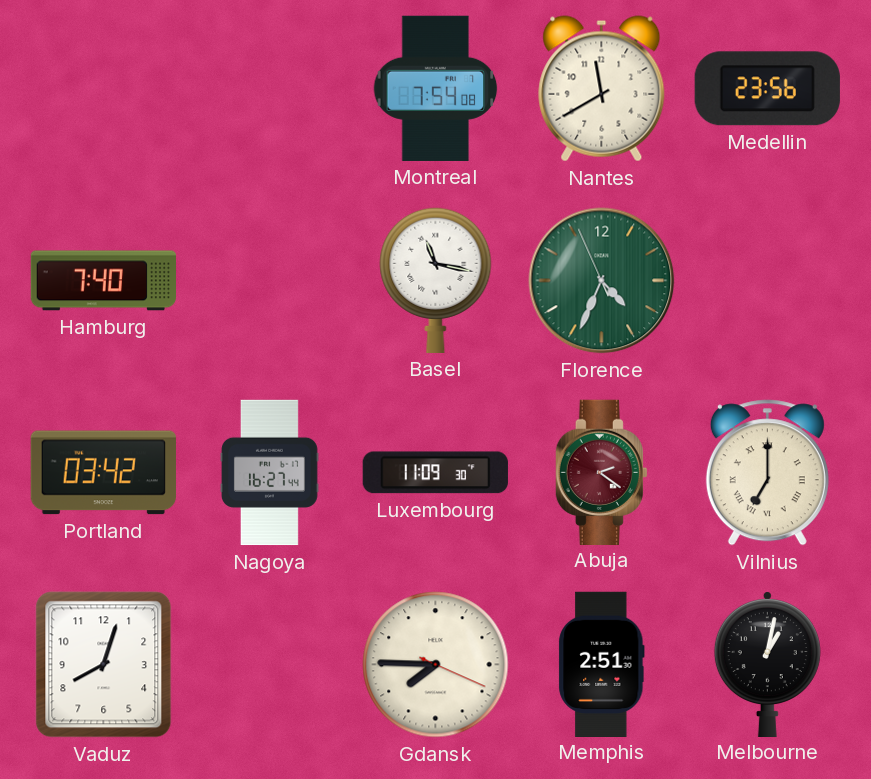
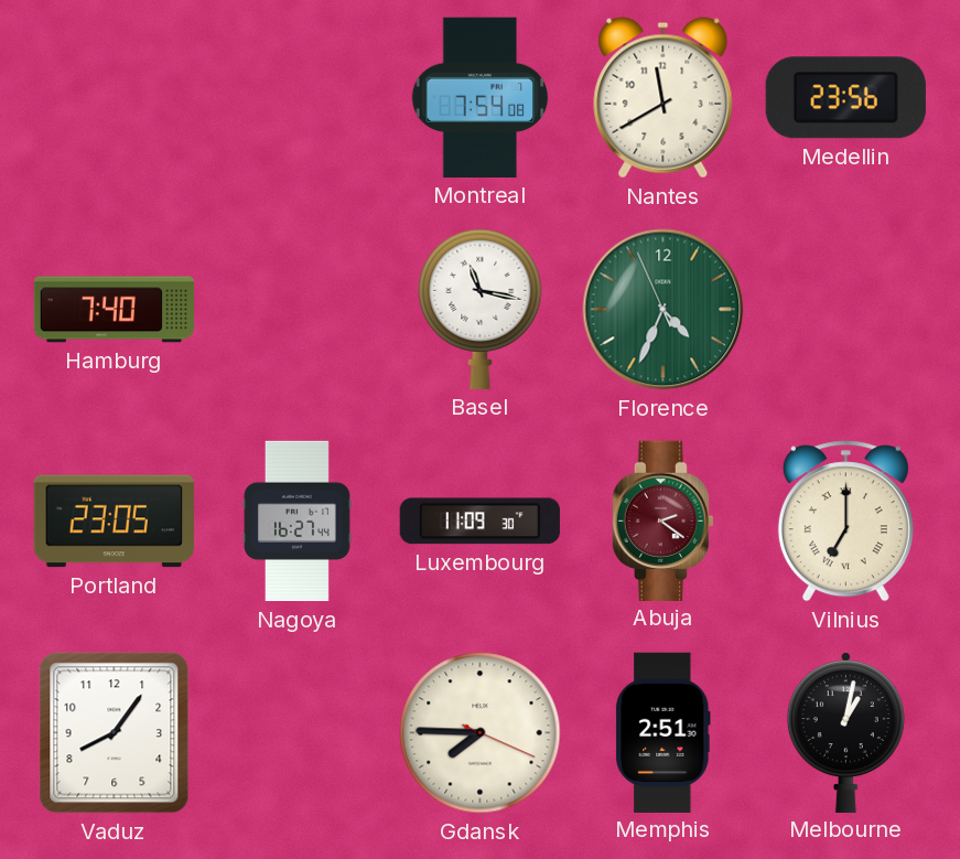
Portland: 03:42 -> 23:05
Vaduz: 8:03 -> 8:06
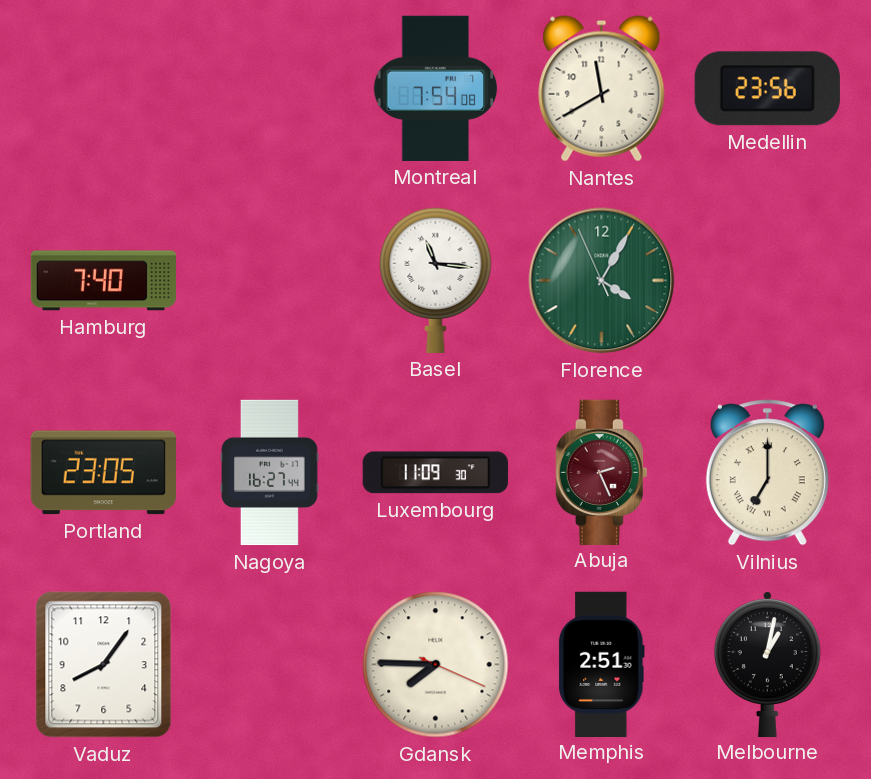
Basel: 11:17 -> 11:16
Florence: 4:33 -> 4:04
Abuja: 2:21 -> 2:26
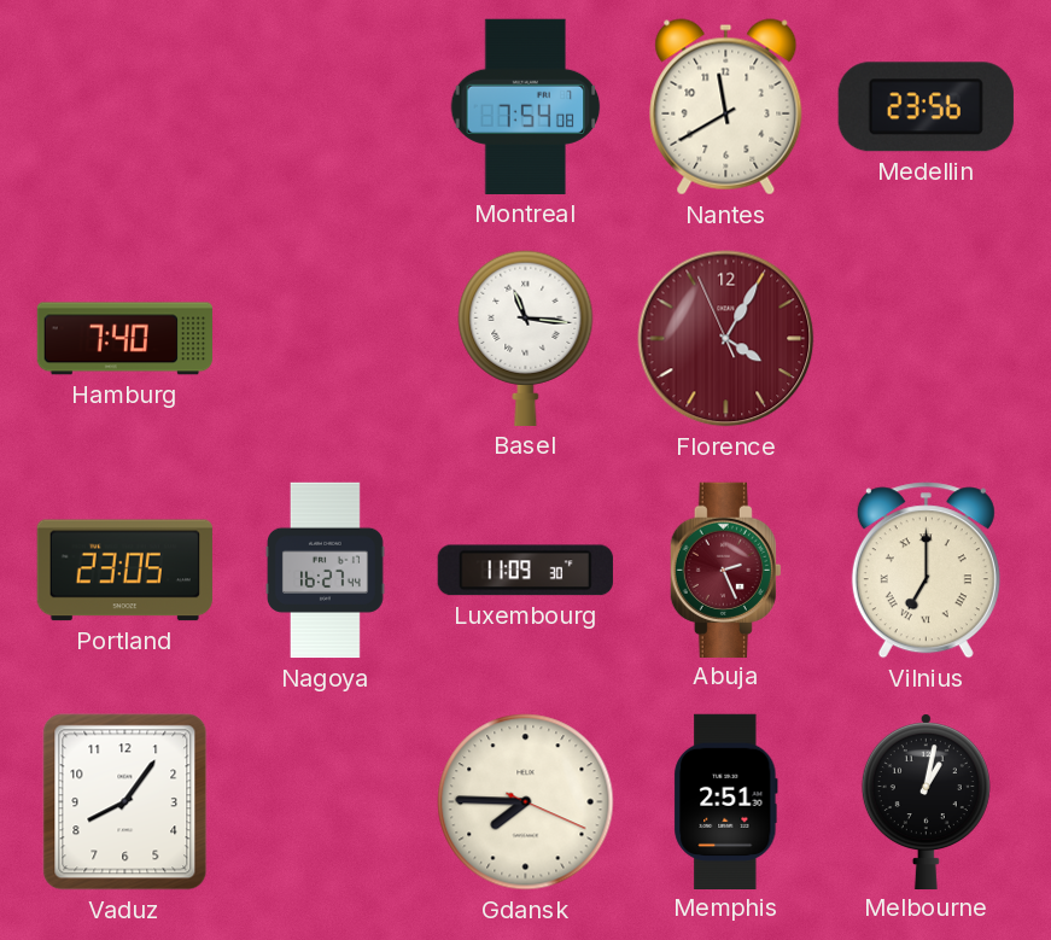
Florence dial: green -> burgundy
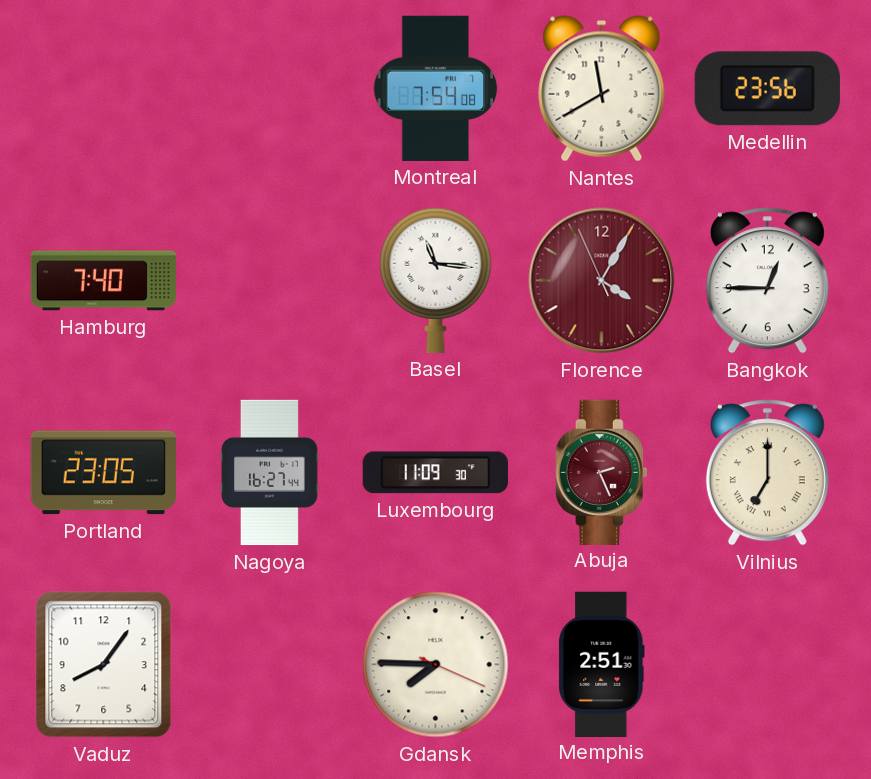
Bangkok: none -> 12:45
Melbourne: 1:02 -> none
